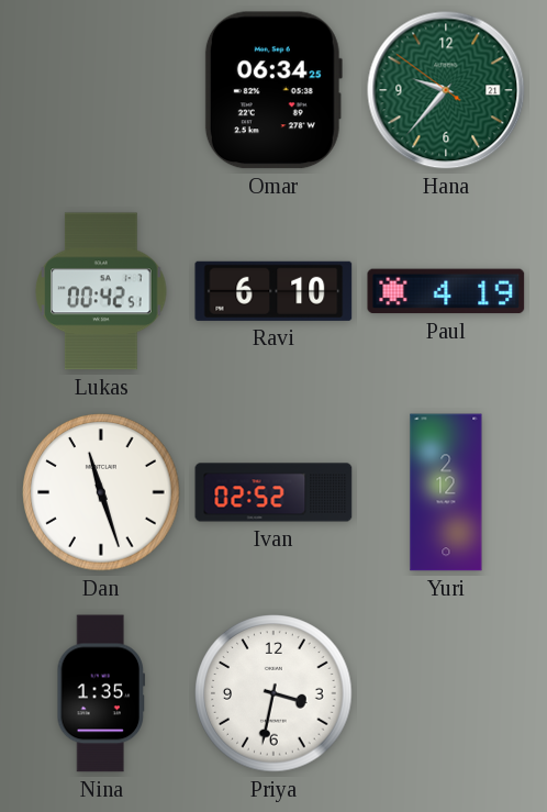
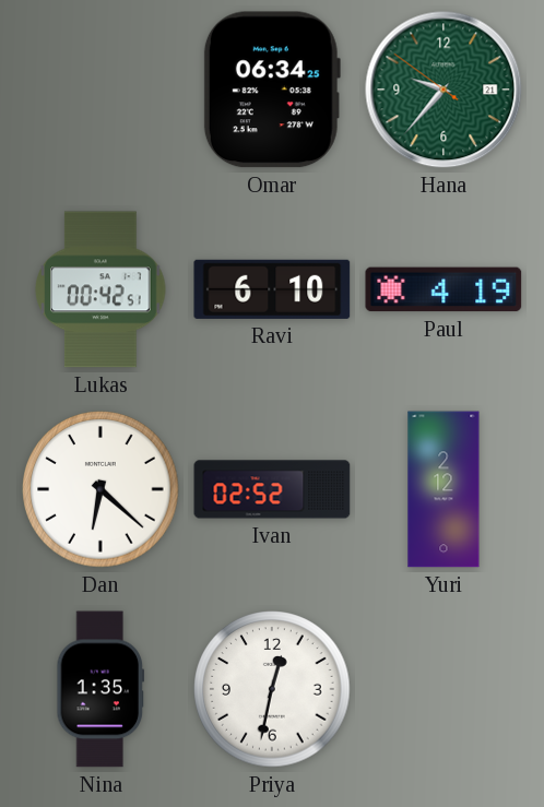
Dan: 11:27 -> 6:22
Priya: 3:32 -> 12:32
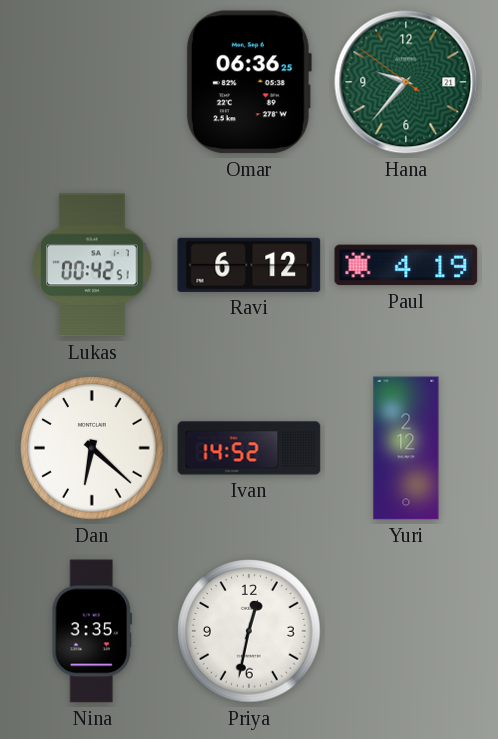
Omar: 06:34 -> 06:36
Ravi: 6:10 -> 6:12
Ivan: 02:52 -> 14:52
Nina: 1:35 -> 3:35
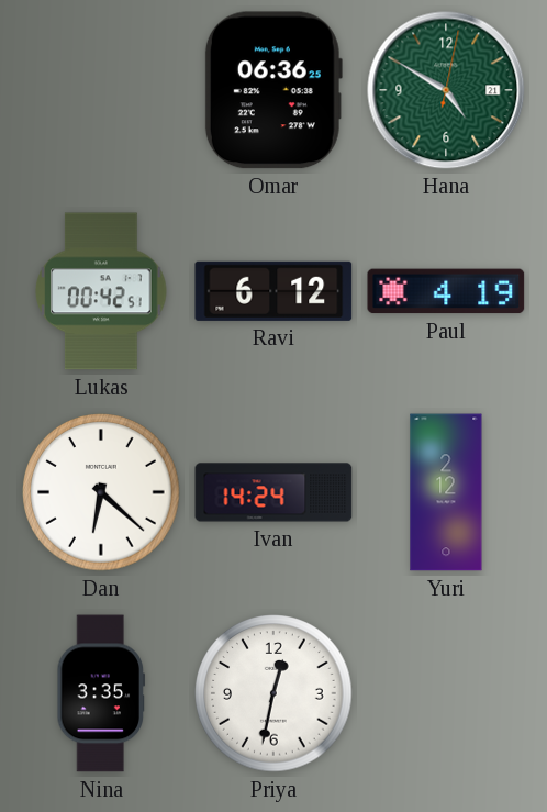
Hana: 9:36 -> 4:50
Ivan: 14:52 -> 14:24
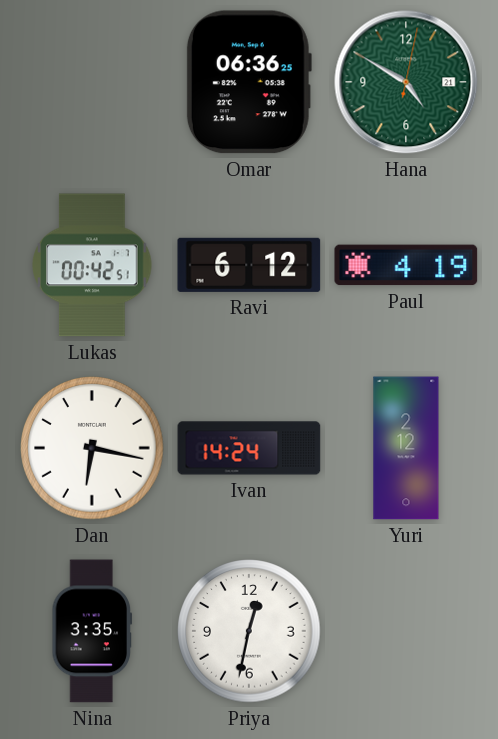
Dan: 6:22 -> 6:17
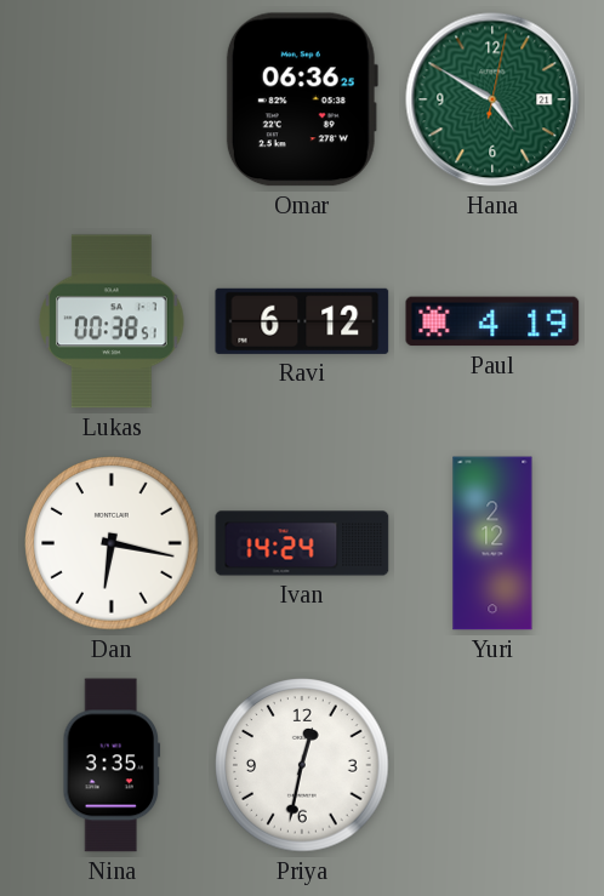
Lukas: 00:42 -> 00:38
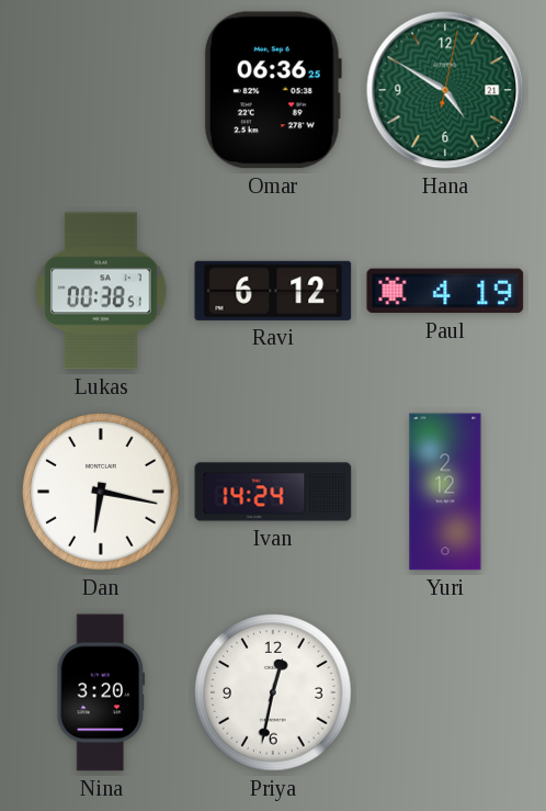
Nina: 3:35 -> 3:20
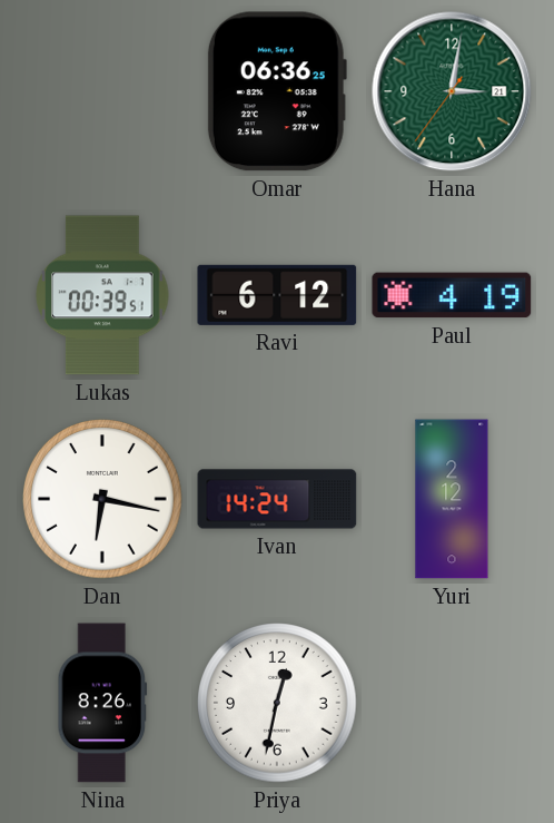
Hana: 4:50 -> 3:01
Lukas: 00:38 -> 00:39
Nina: 3:20 -> 8:26
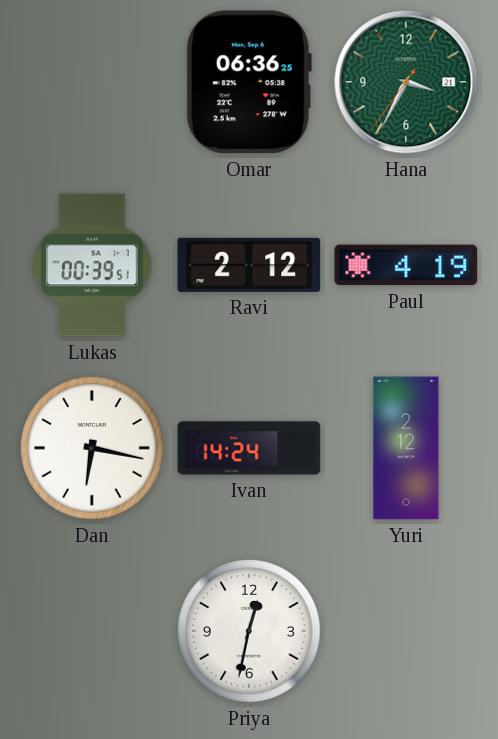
Hana: 3:01 -> 3:34
Ravi: 6:12 -> 2:12
Nina: 8:26 -> none
